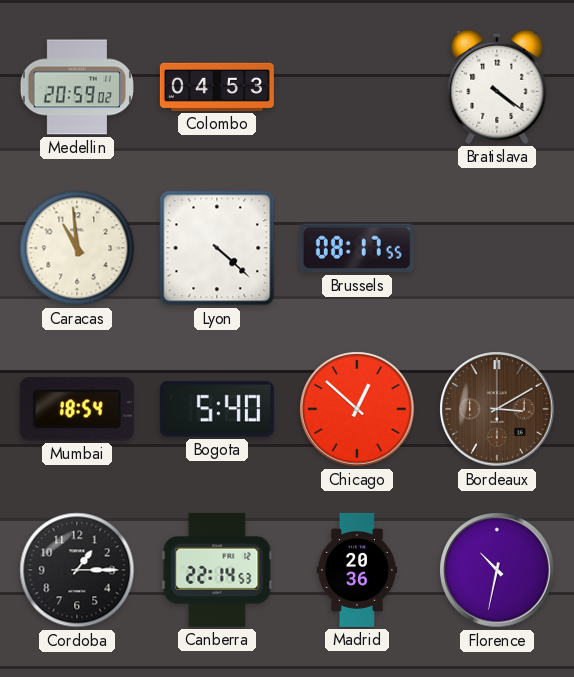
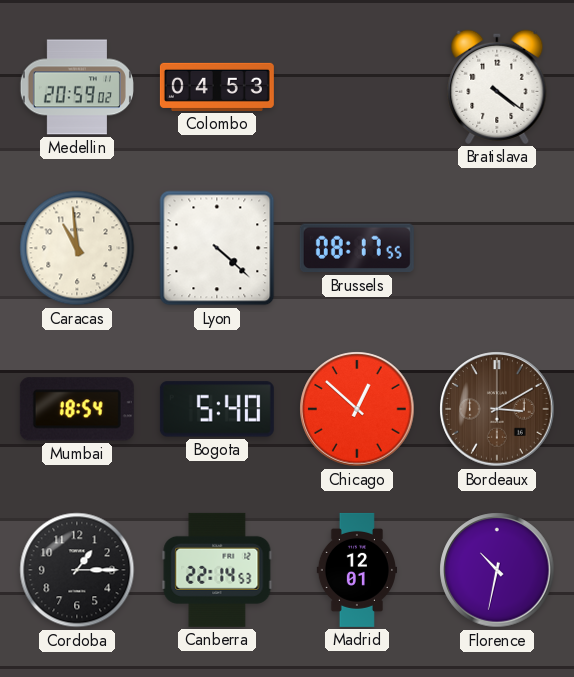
Madrid: 20:36 -> 12:01
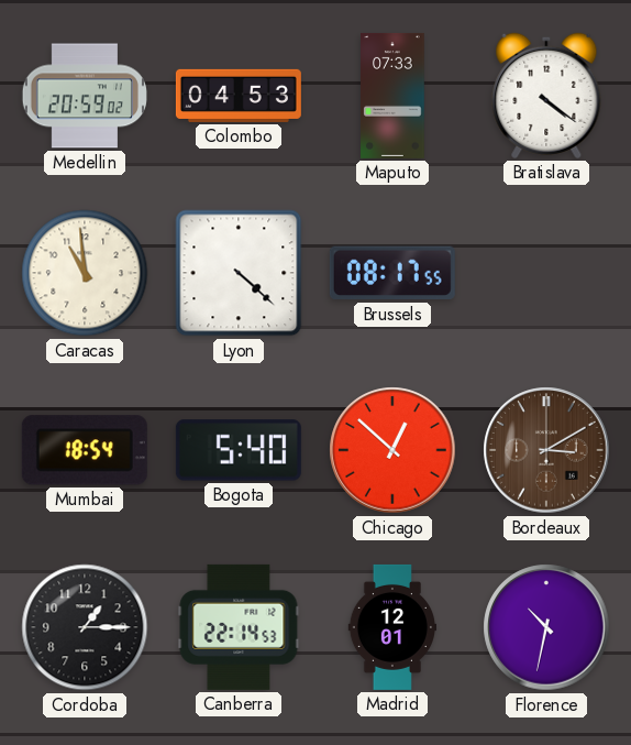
Maputo: none -> 07:33
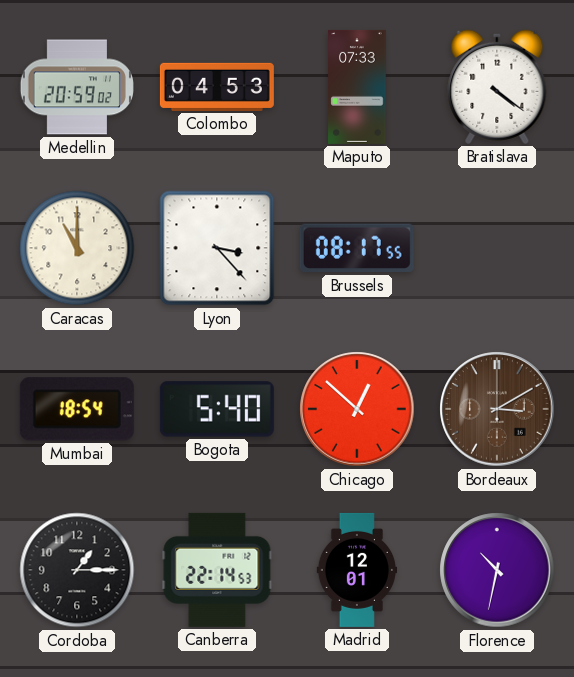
Caracas: 10:59 -> 11:00
Lyon: 4:22 -> 3:23
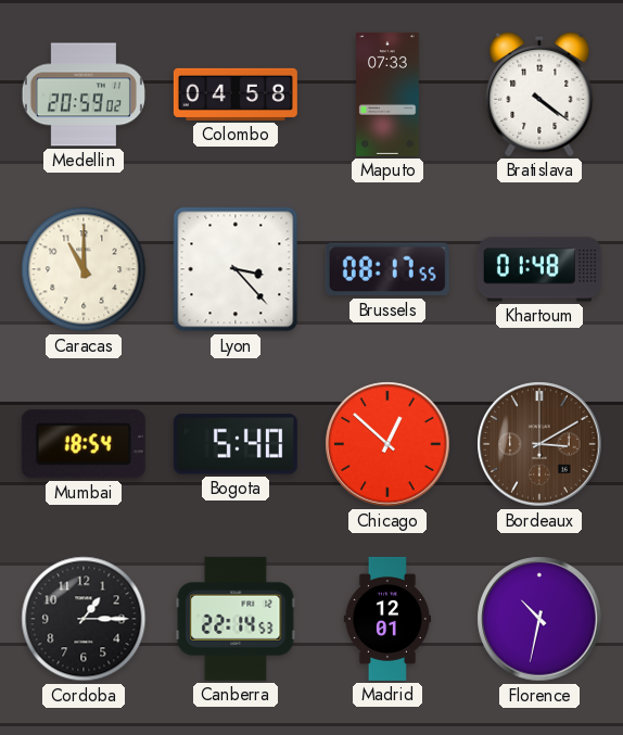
Colombo: 04:53 -> 04:58
Khartoum: none -> 01:48
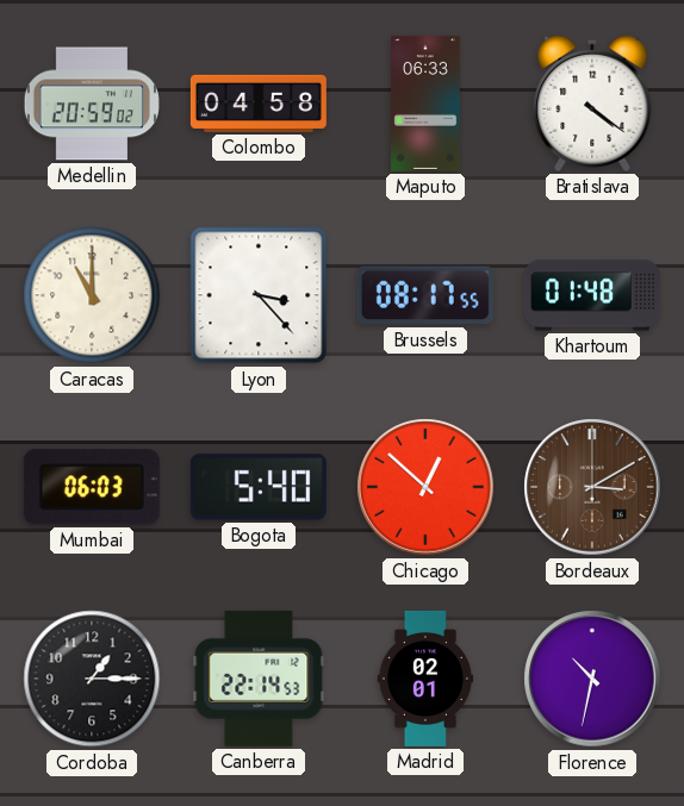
Maputo: 07:33 -> 06:33
Mumbai: 18:54 -> 06:03
Madrid: 12:01 -> 02:01
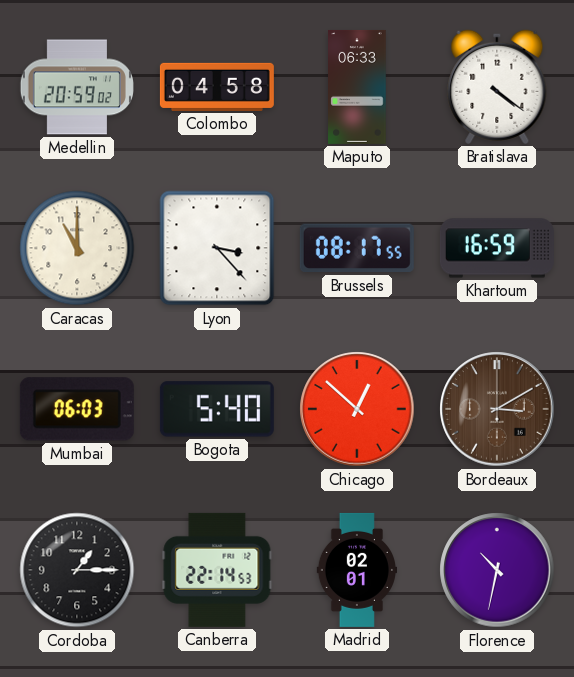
Khartoum: 01:48 -> 16:59
